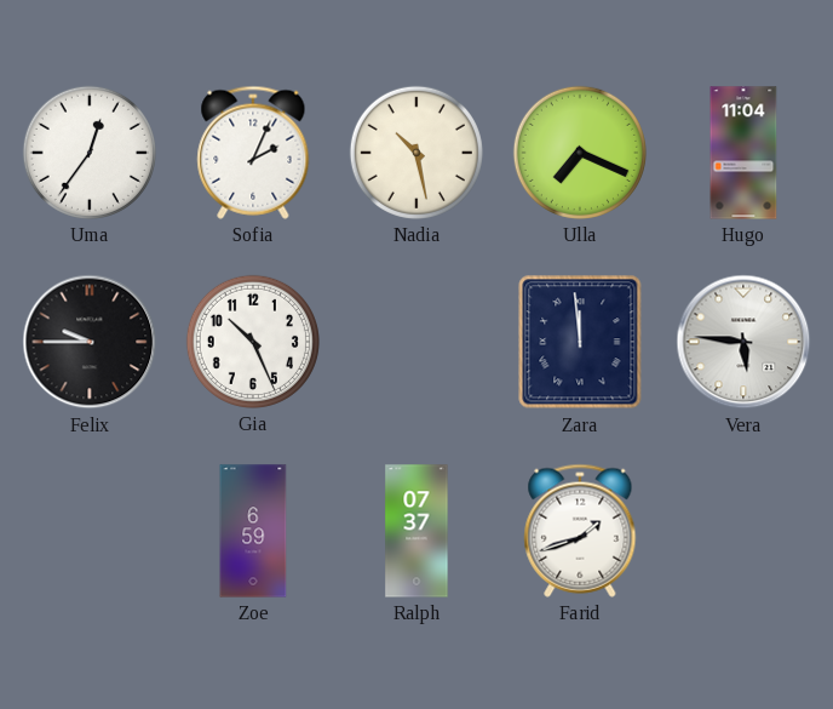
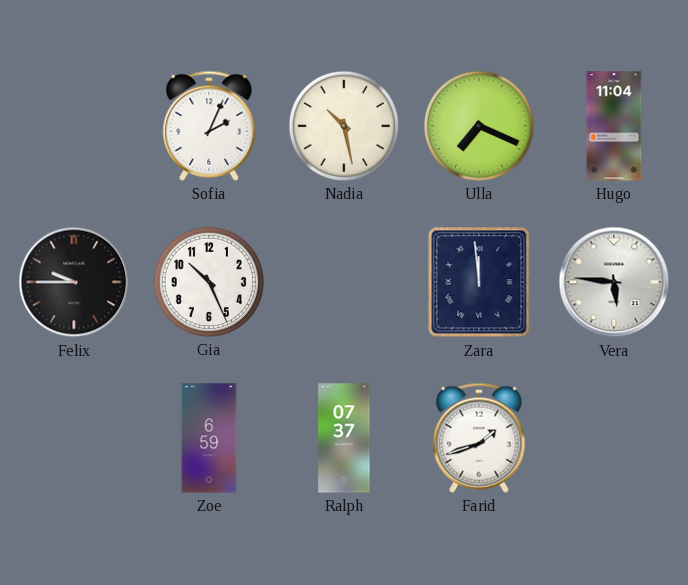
Uma: 12:36 -> none
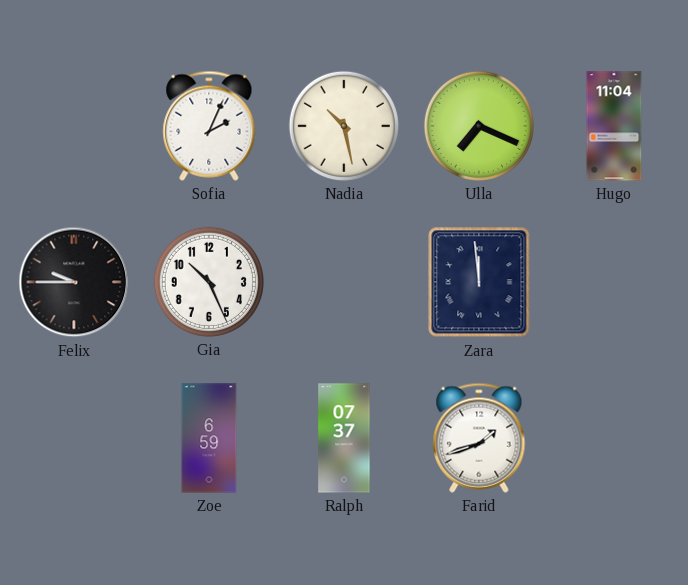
Vera: 5:46 -> none
